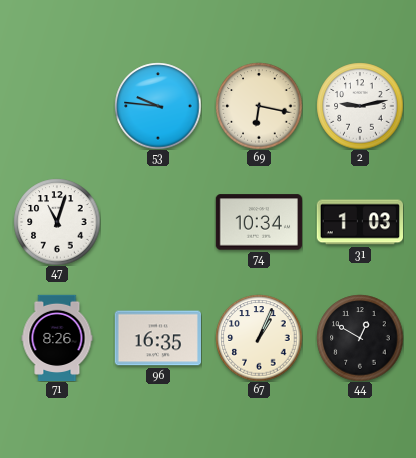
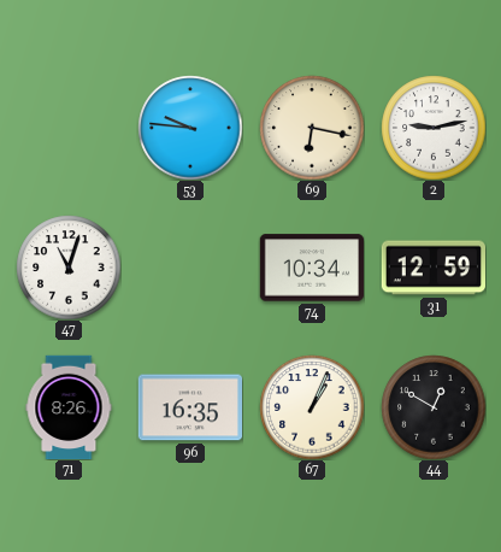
31: 1:03 -> 12:59
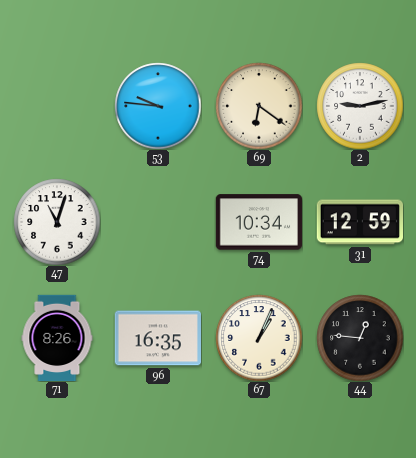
69: 6:17 -> 6:21
44: 12:50 -> 12:46
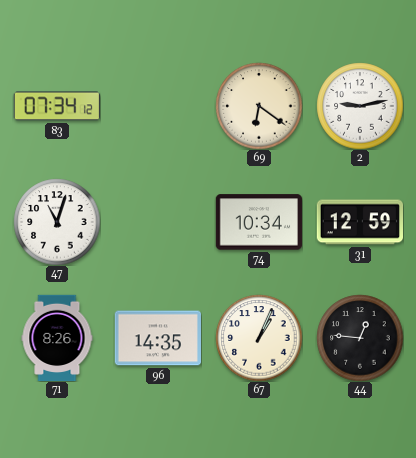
83: none -> 07:34
53: 9:46 -> none
96: 16:35 -> 14:35
